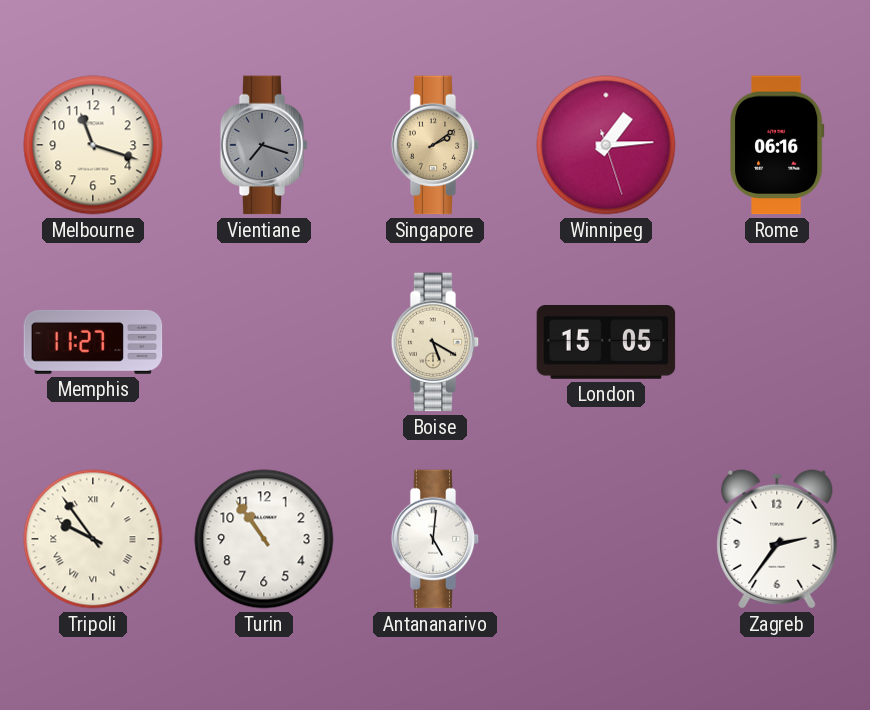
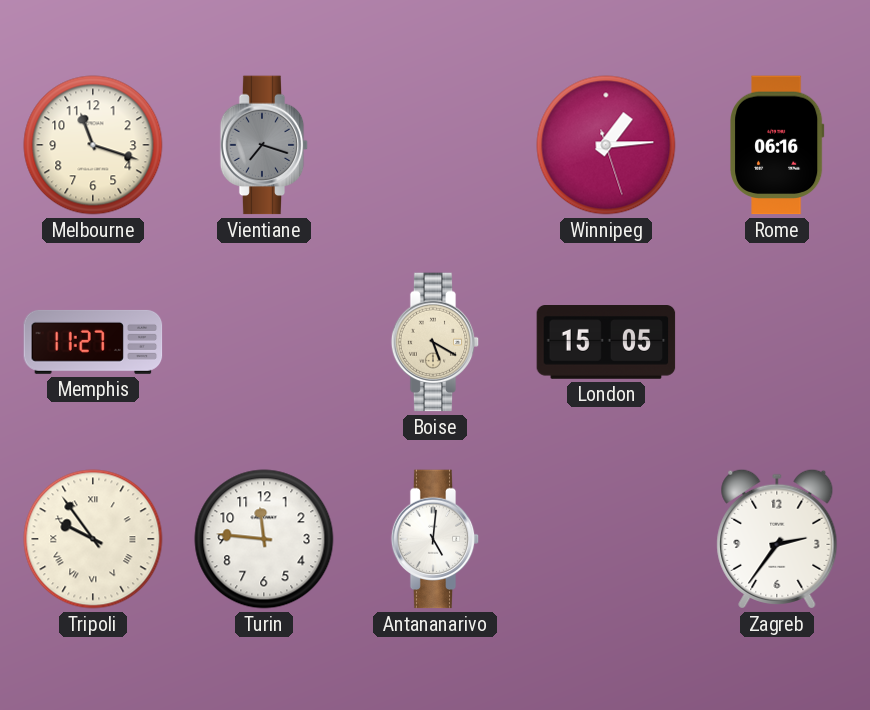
Singapore: 2:09 -> none
Turin: 10:54 -> 11:46
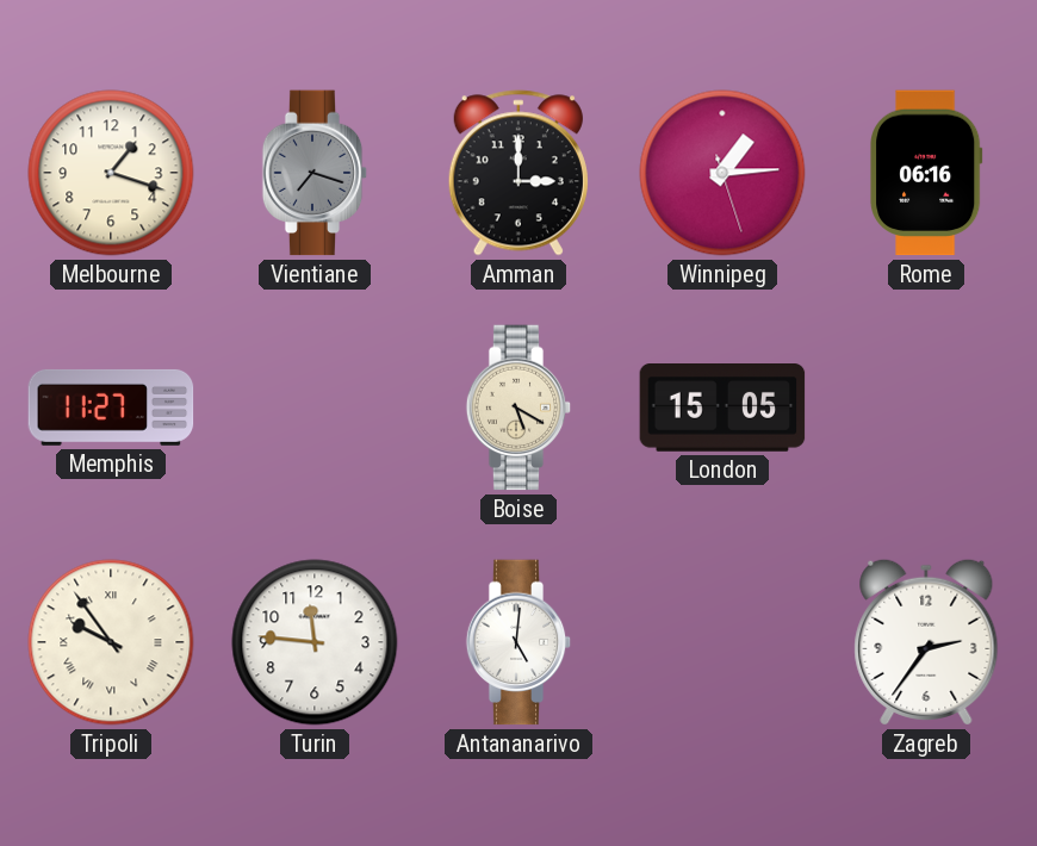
Melbourne: 11:18 -> 1:18
Amman: none -> 3:00
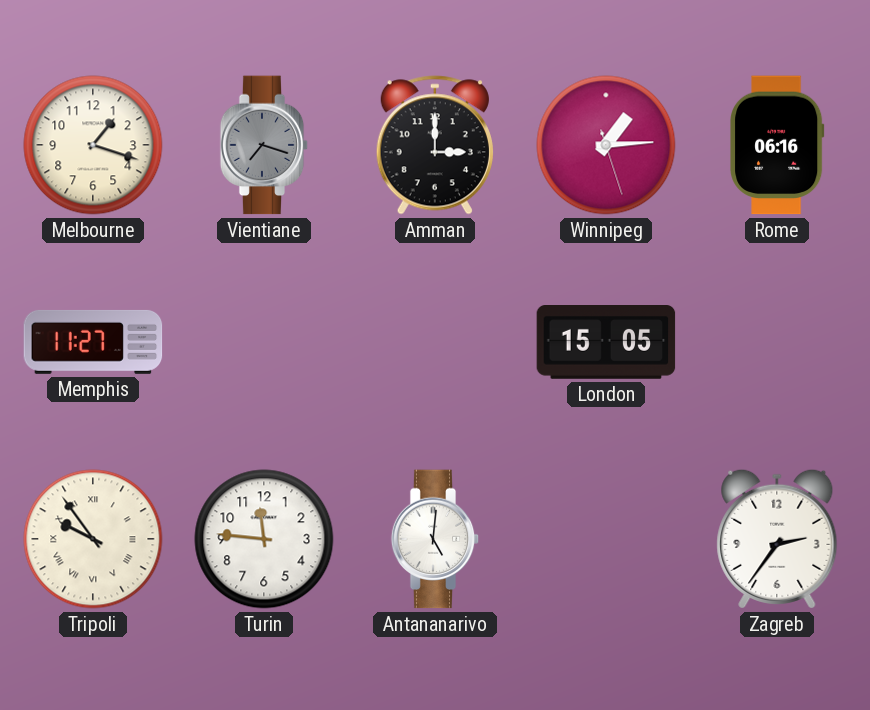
Boise: 5:20 -> none
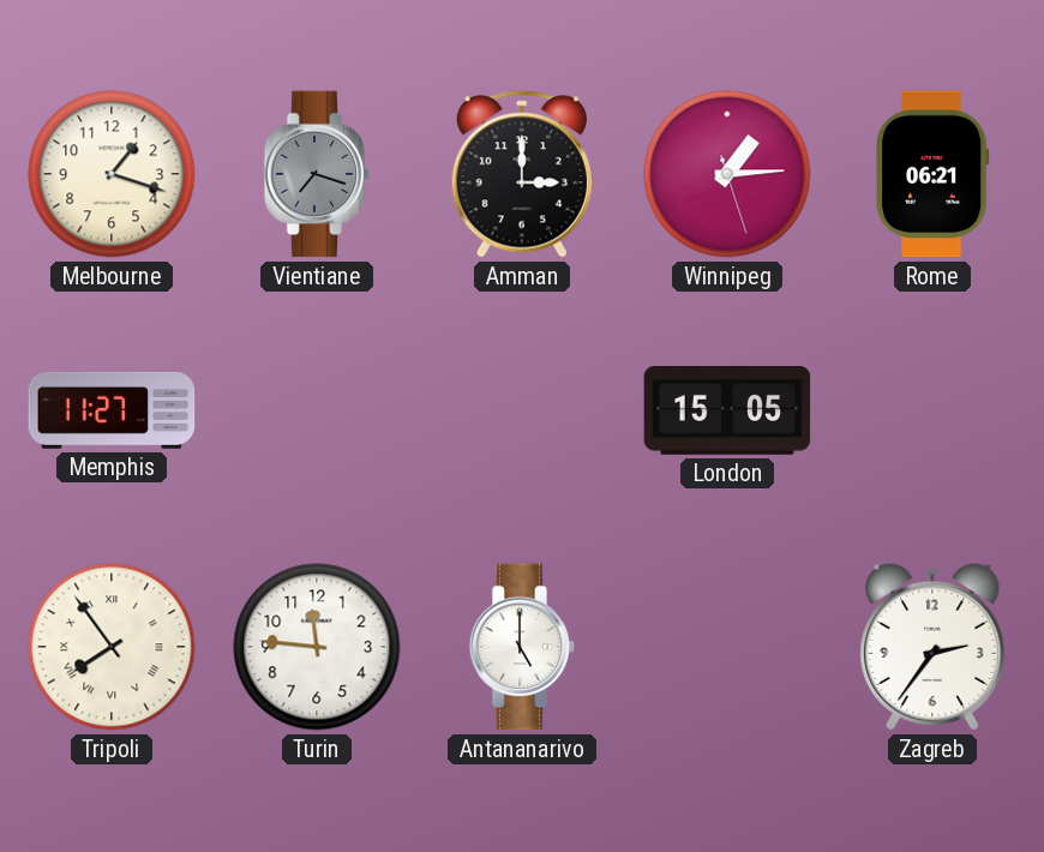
Rome: 06:16 -> 06:21
Tripoli: 9:54 -> 7:54
Antananarivo: 5:01 -> 5:00
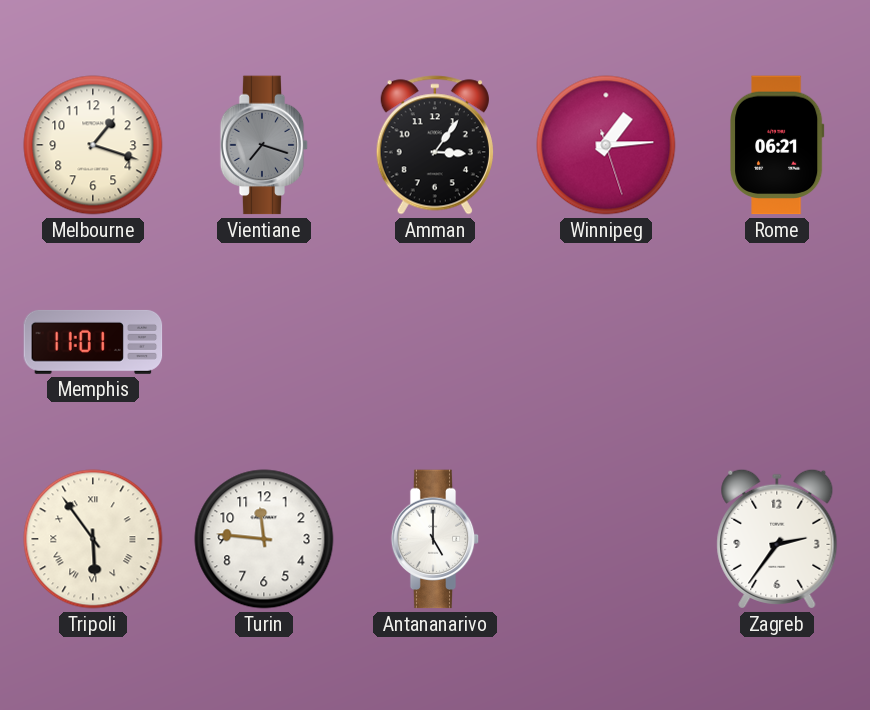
Amman: 3:00 -> 3:06
Memphis: 11:27 -> 11:01
London: 15:05 -> none
Tripoli: 7:54 -> 5:54
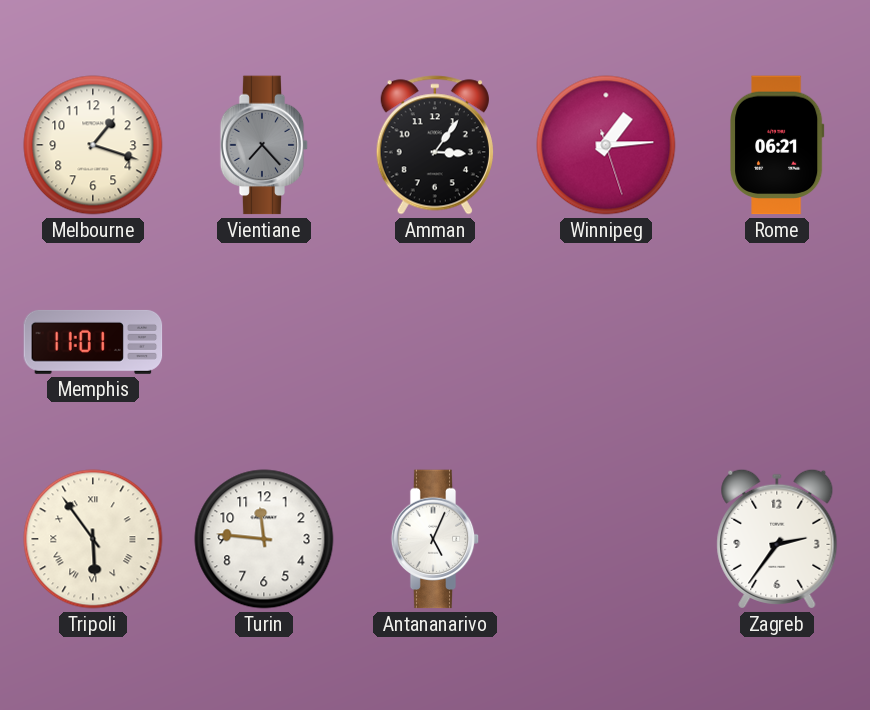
Vientiane: 7:18 -> 7:23
Antananarivo: 5:00 -> 5:04
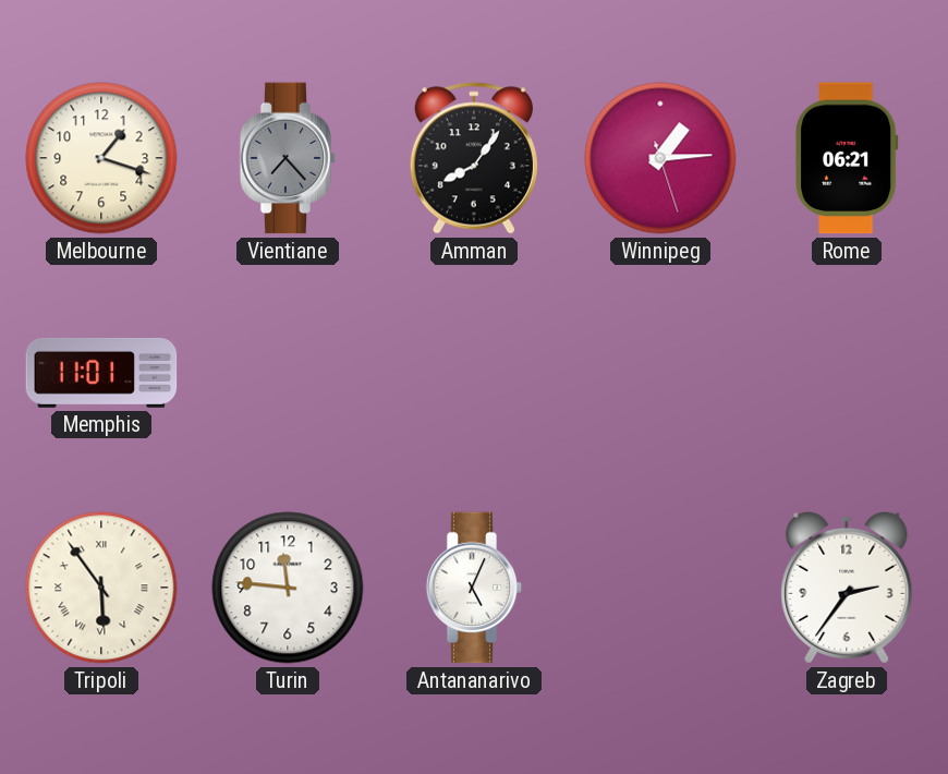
Amman: 3:06 -> 8:06
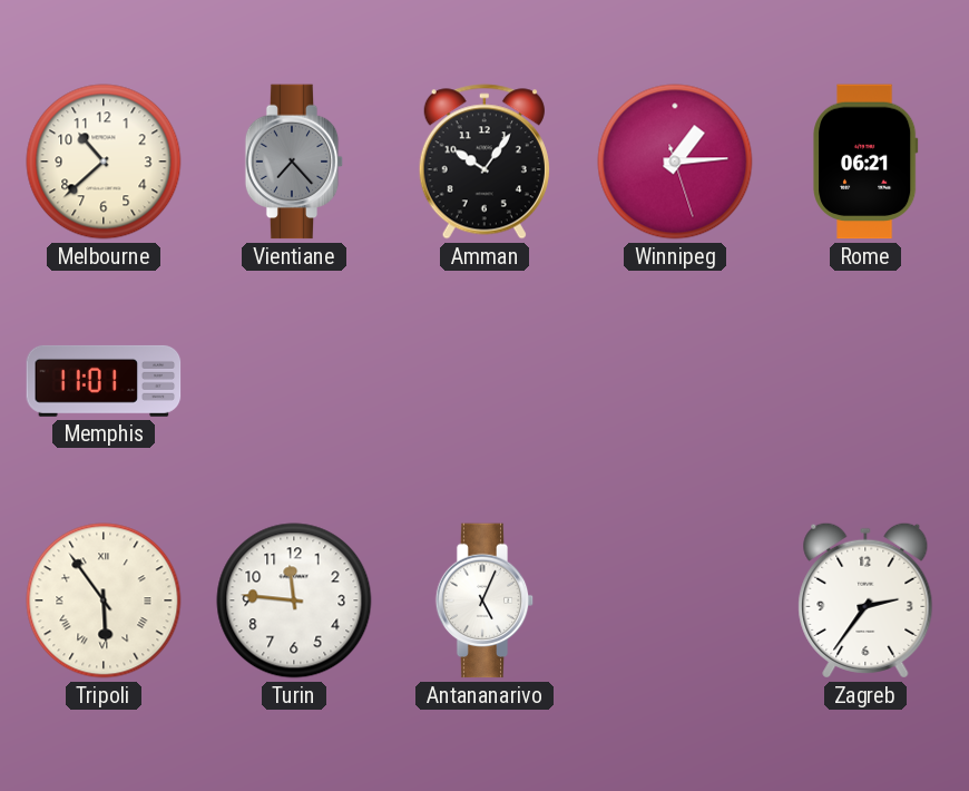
Melbourne: 1:18 -> 10:38
Amman: 8:06 -> 10:06
